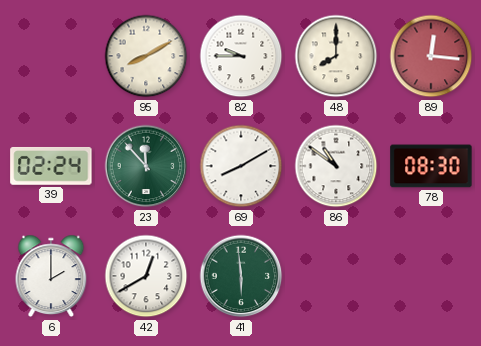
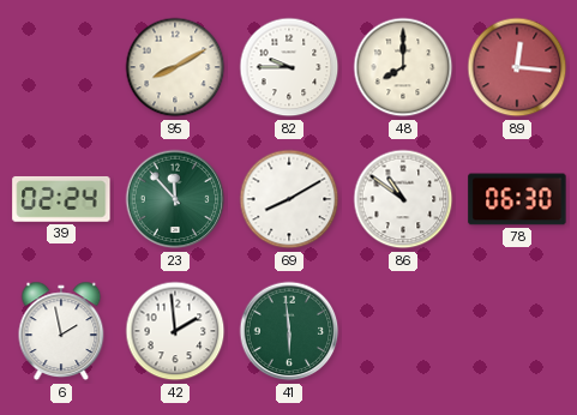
78: 08:30 -> 06:30
6: 2:00 -> 1:58
42: 12:40 -> 1:59
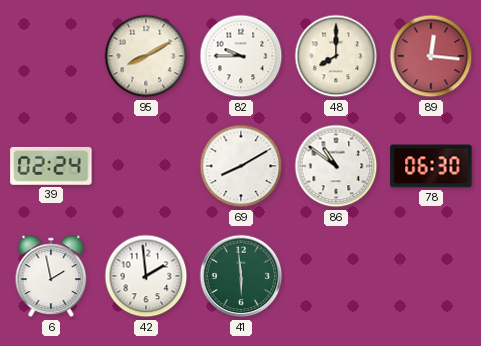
23: 11:53 -> none
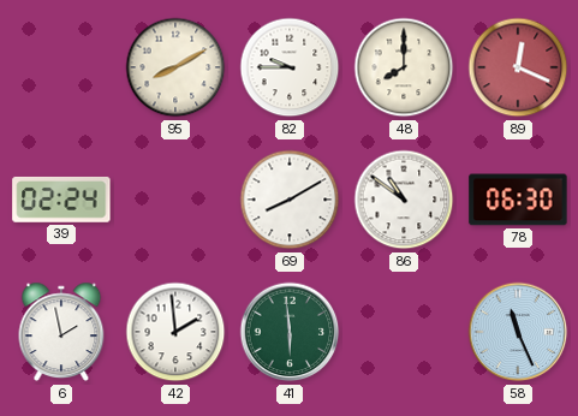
89: 12:16 -> 12:19
58: none -> 11:26
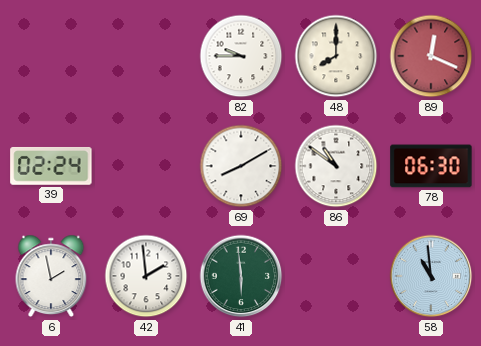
95: 8:10 -> none
58: 11:26 -> 10:59
